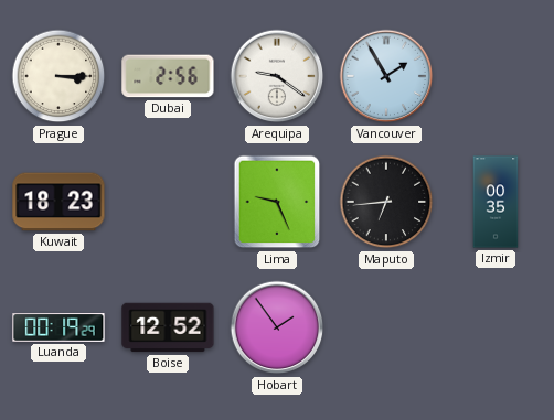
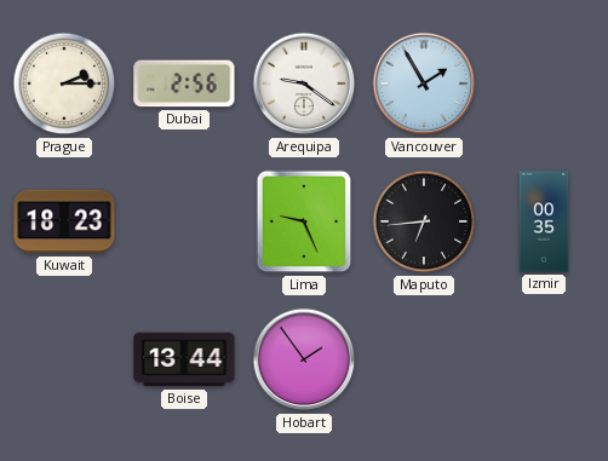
Prague: 3:15 -> 2:15
Luanda: 00:19 -> none
Boise: 12:52 -> 13:44
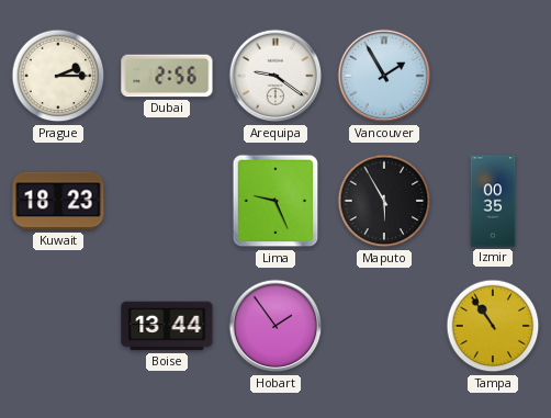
Maputo: 6:44 -> 5:55
Tampa: none -> 10:54
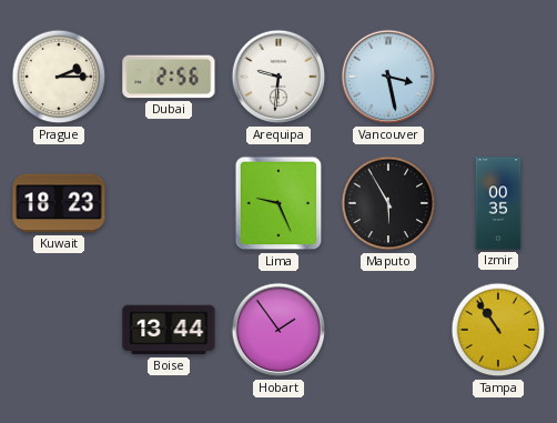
Arequipa: 9:21 -> 9:31
Vancouver: 1:55 -> 3:28
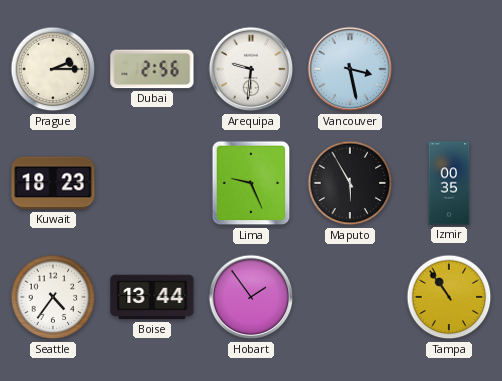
Seattle: none -> 4:36
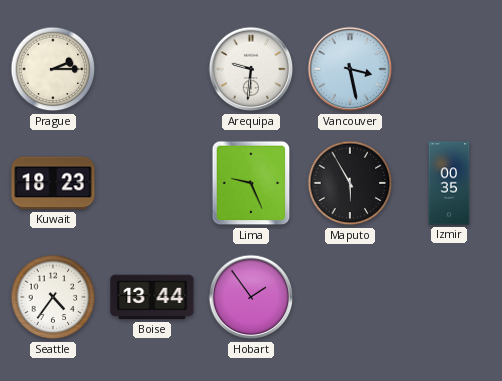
Dubai: 2:56 -> none
Tampa: 10:54 -> none
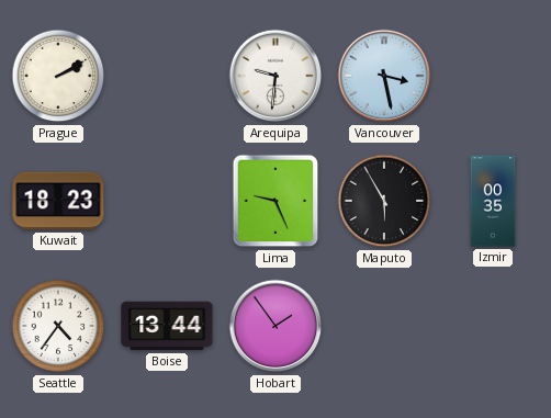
Prague: 2:15 -> 2:10
